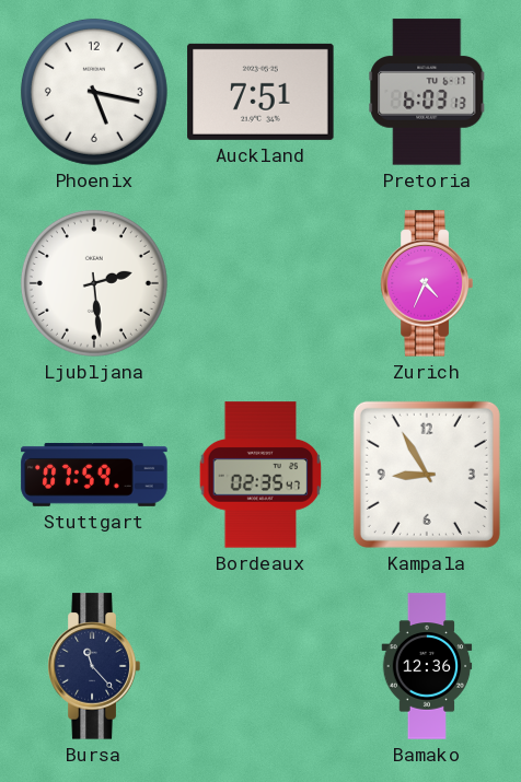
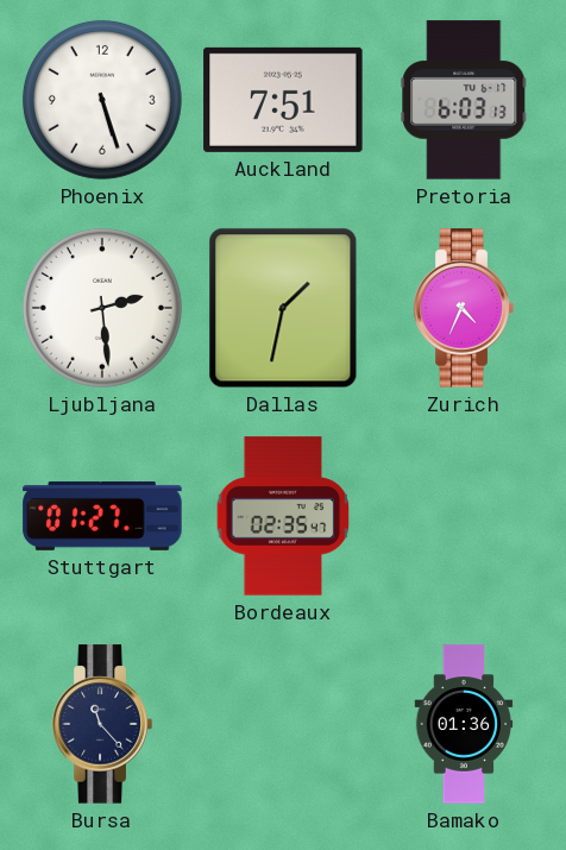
Phoenix: 5:17 -> 5:27
Dallas: none -> 1:32
Stuttgart: 07:59 -> 01:27
Kampala: 8:55 -> none
Bamako: 12:36 -> 01:36
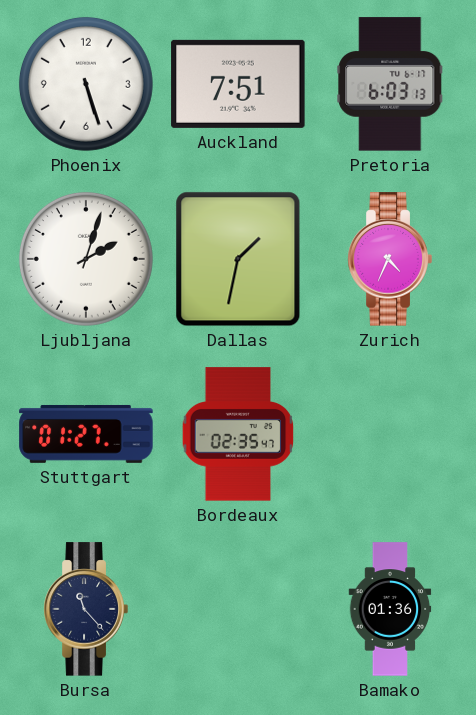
Ljubljana: 2:29 -> 2:03
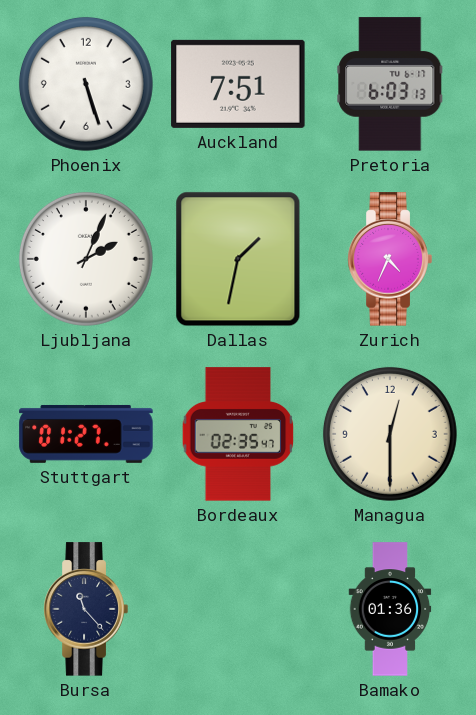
Ljubljana: 2:03 -> 2:04
Managua: none -> 12:30
